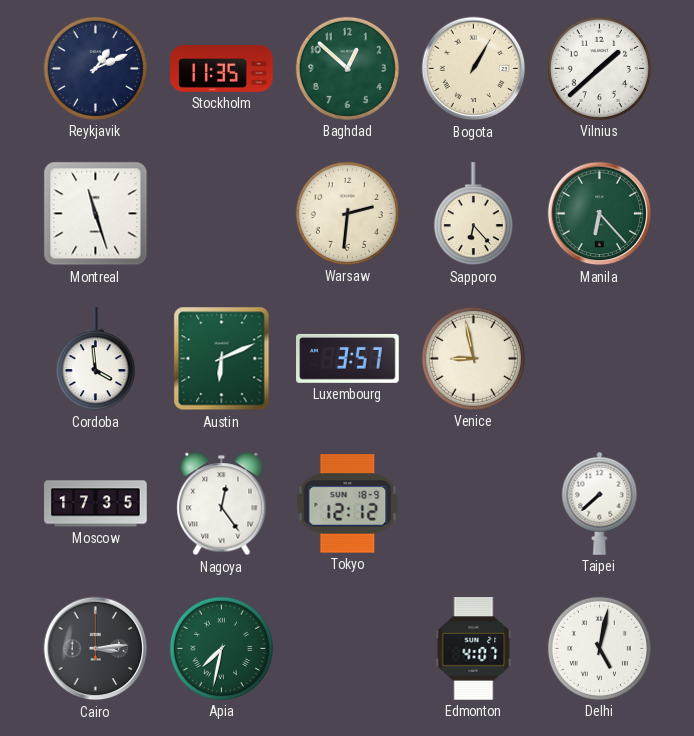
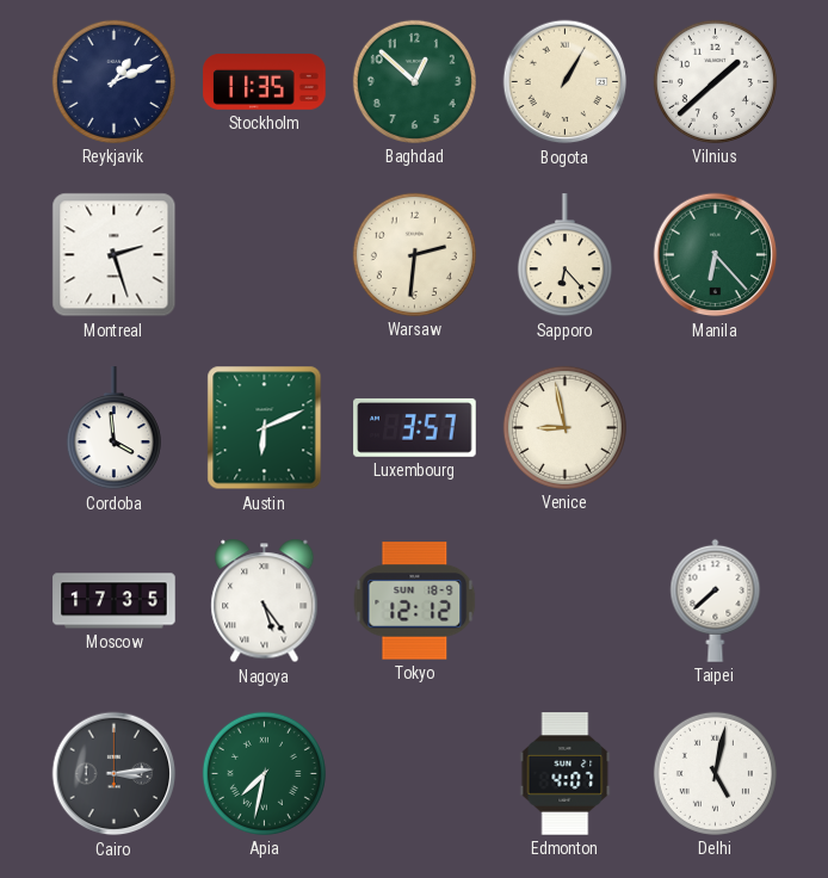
Montreal: 11:27 -> 2:27
Nagoya: 12:24 -> 5:24
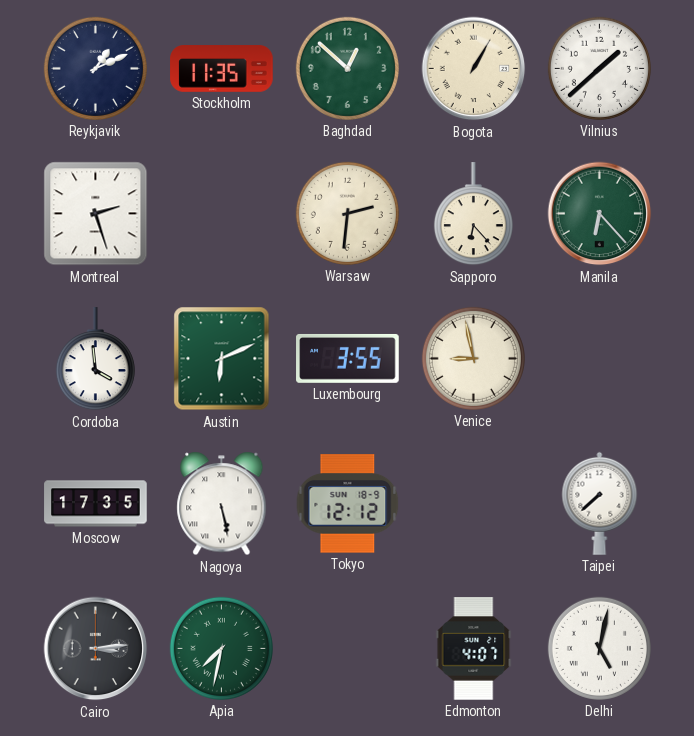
Luxembourg: 3:57 -> 3:55
Nagoya: 5:24 -> 5:28
